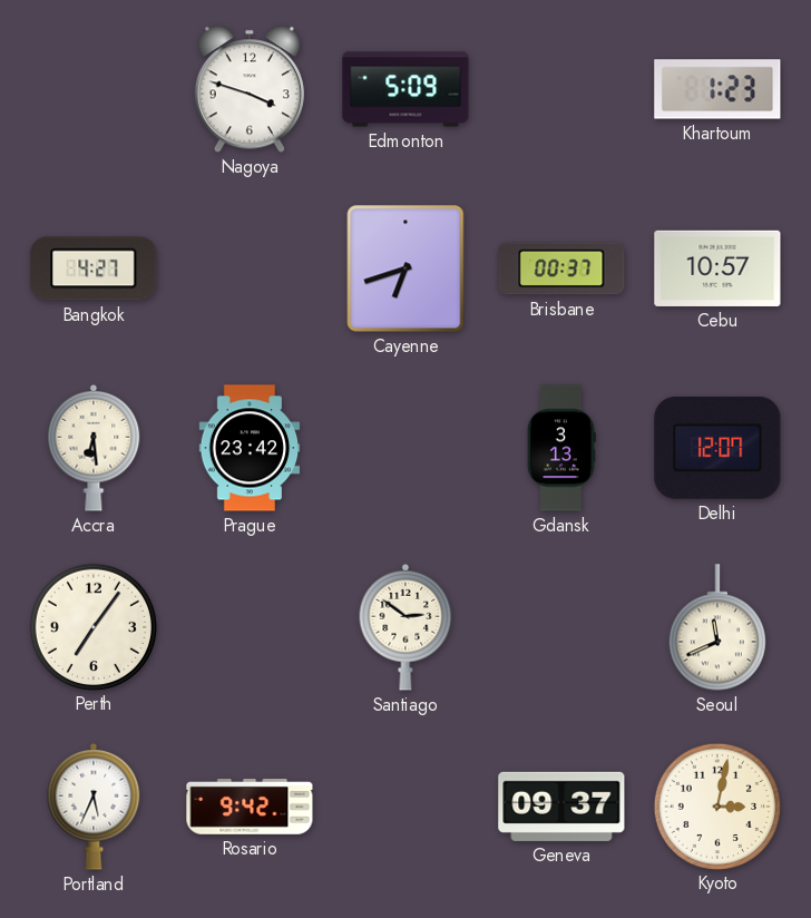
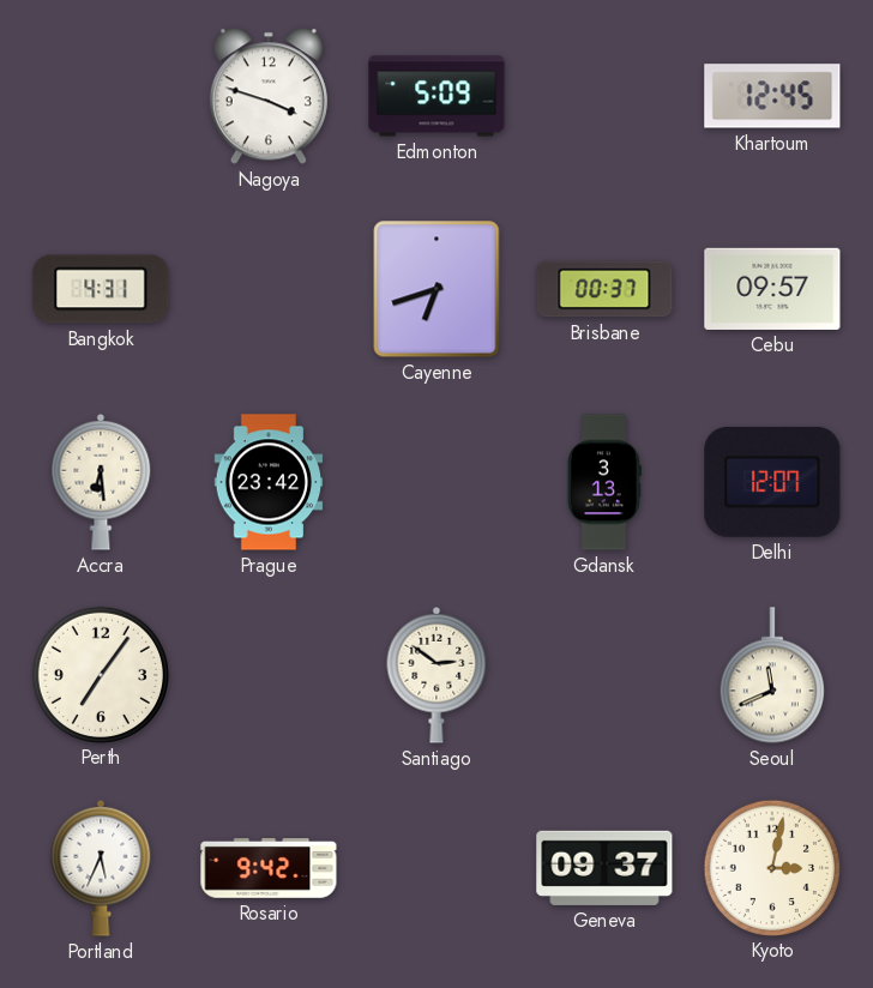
Khartoum: 1:23 -> 12:45
Bangkok: 4:27 -> 4:31
Cebu: 10:57 -> 09:57
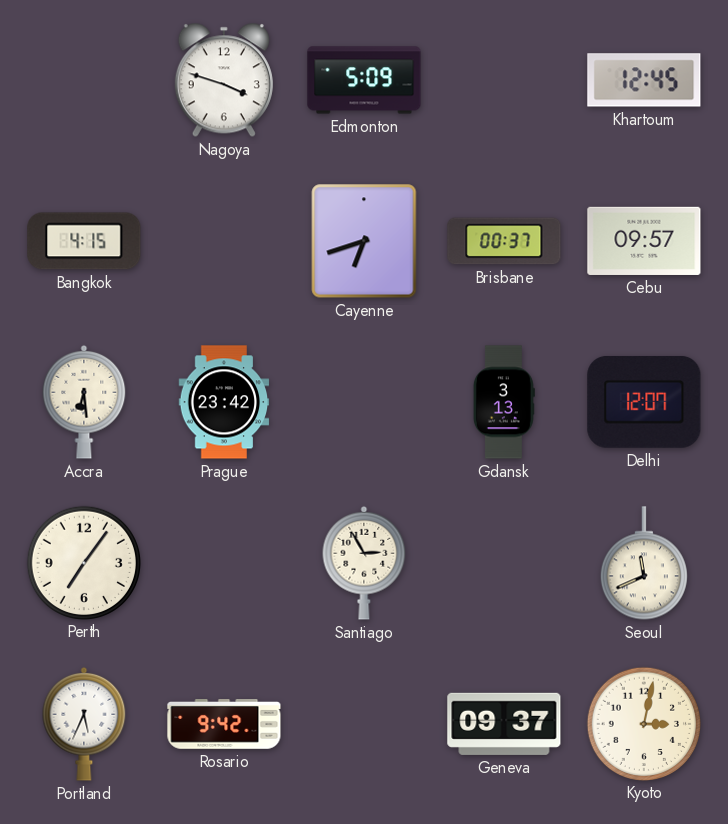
Bangkok: 4:31 -> 4:15
Santiago: 2:51 -> 2:55
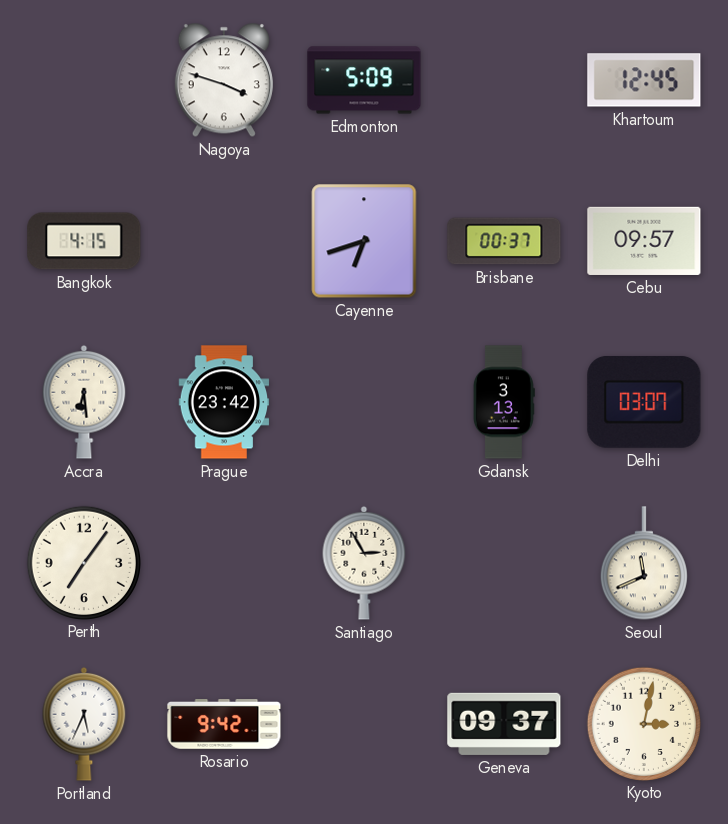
Delhi: 12:07 -> 03:07
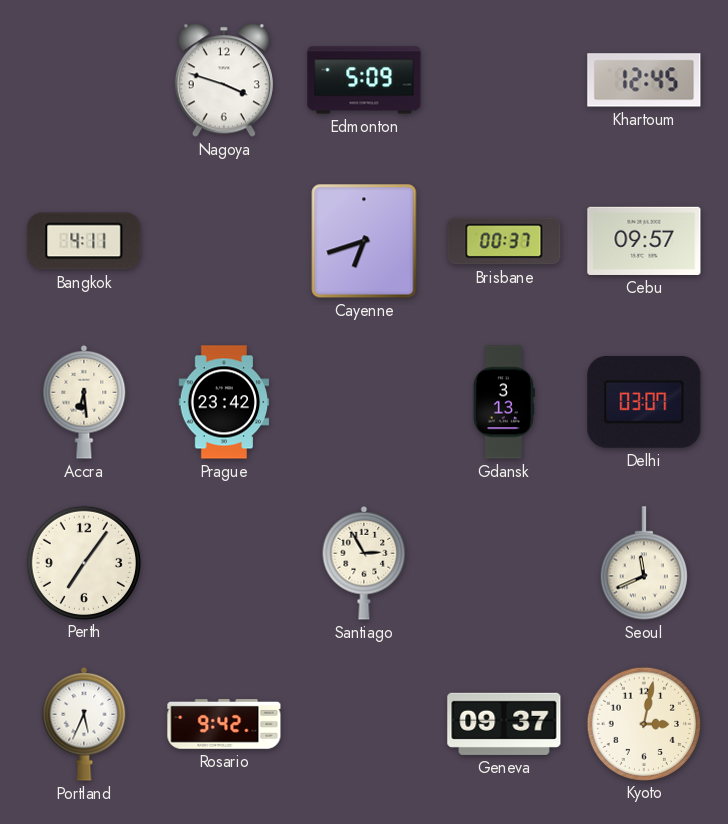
Bangkok: 4:15 -> 4:11
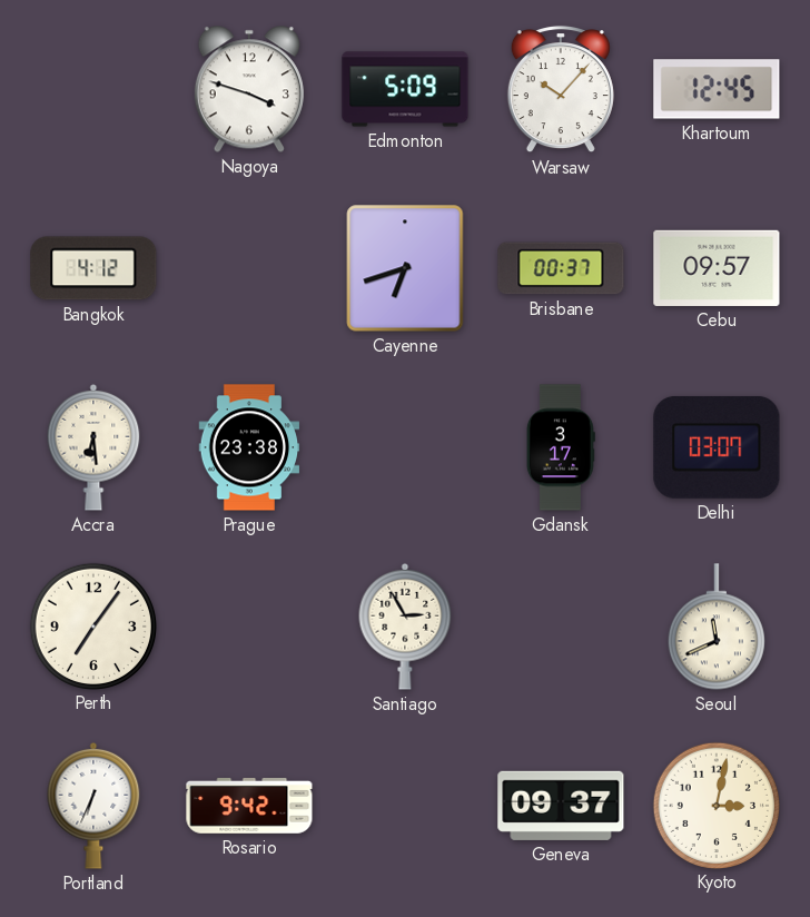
Warsaw: none -> 10:07
Bangkok: 4:11 -> 4:12
Prague: 23:42 -> 23:38
Gdansk: 3:13 -> 3:17
Portland: 5:34 -> 6:34
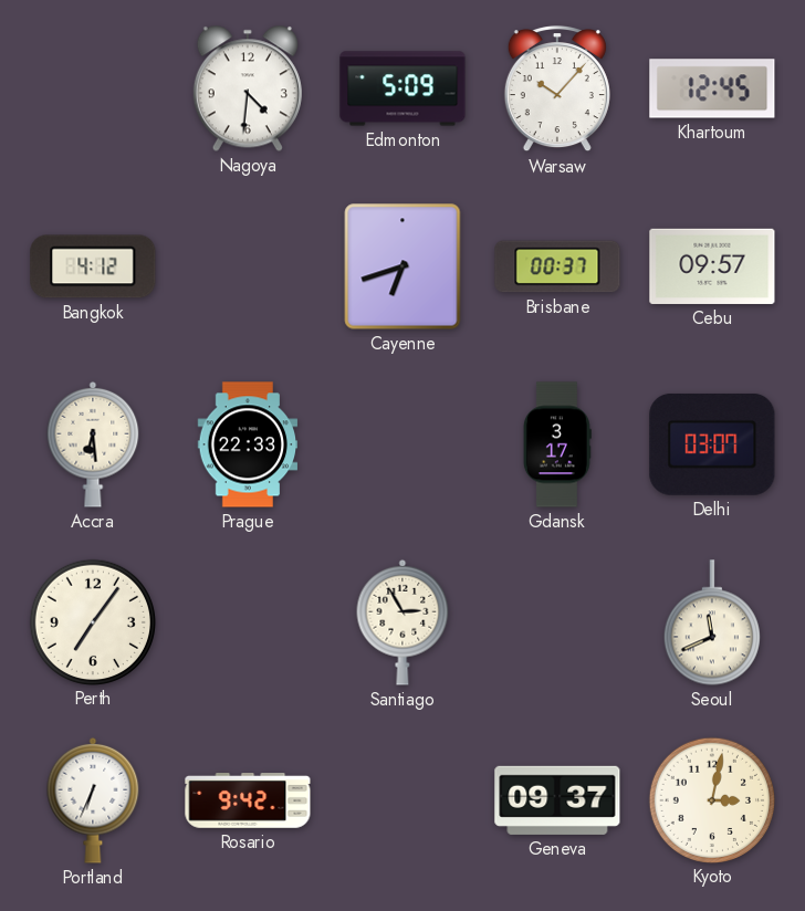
Nagoya: 3:48 -> 4:31
Prague: 23:38 -> 22:33
